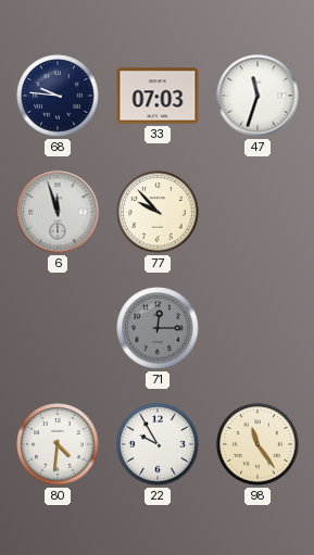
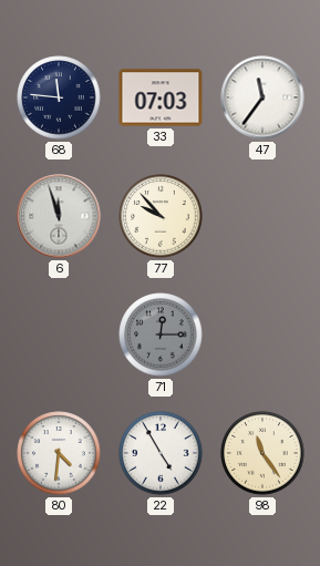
68: 9:46 -> 11:46
47: 11:33 -> 11:36
22: 9:55 -> 4:55
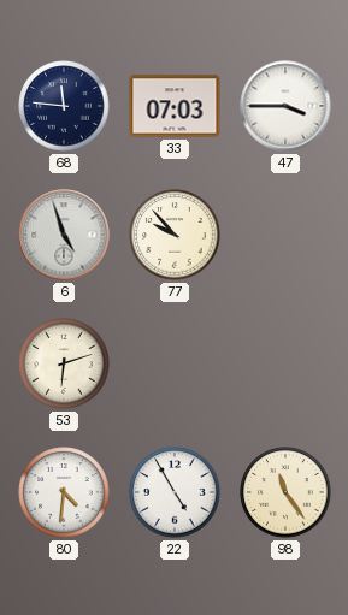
47: 11:36 -> 3:45
6: 11:57 -> 4:57
53: none -> 6:12
71: 12:15 -> none
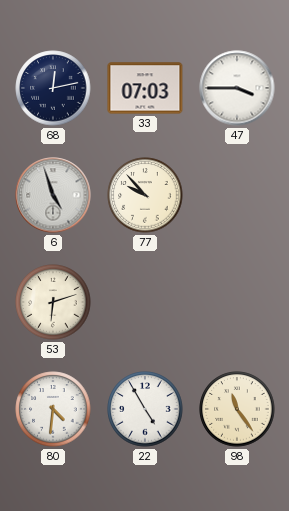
68: 11:46 -> 12:13
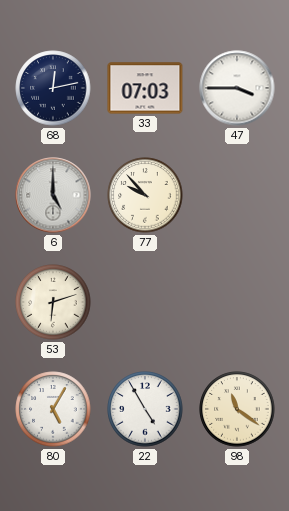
6: 4:57 -> 5:00
80: 4:31 -> 5:05
98: 11:24 -> 11:21
